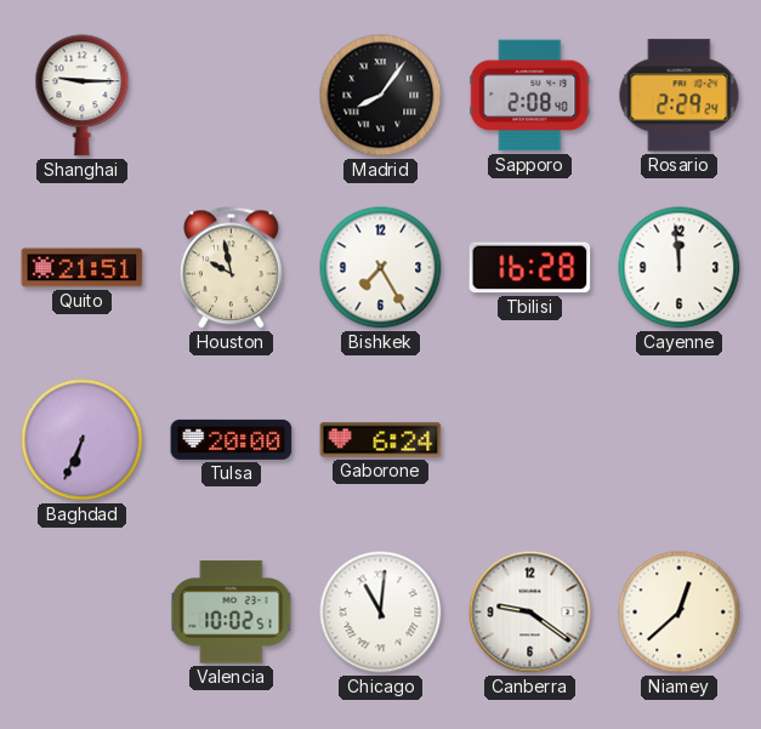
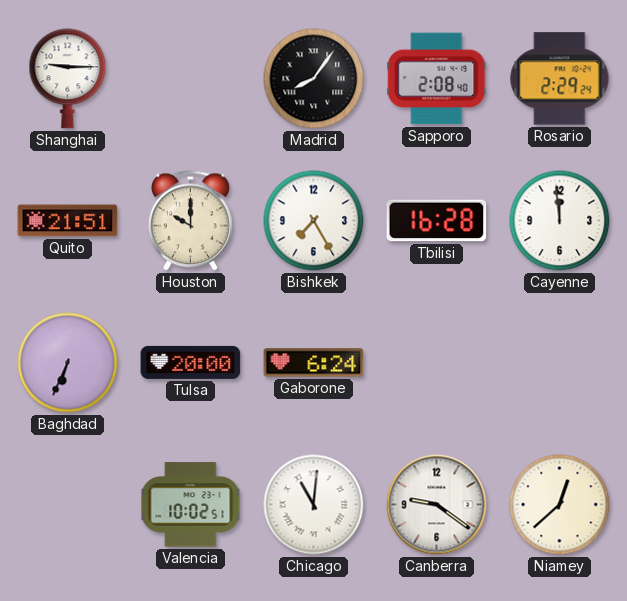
Houston: 9:58 -> 10:00
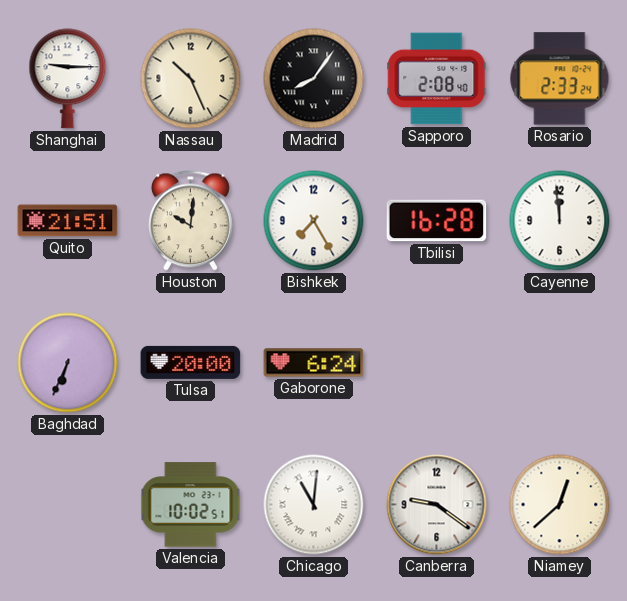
Nassau: none -> 10:26
Rosario: 2:29 -> 2:33
Houston: 10:00 -> 10:01
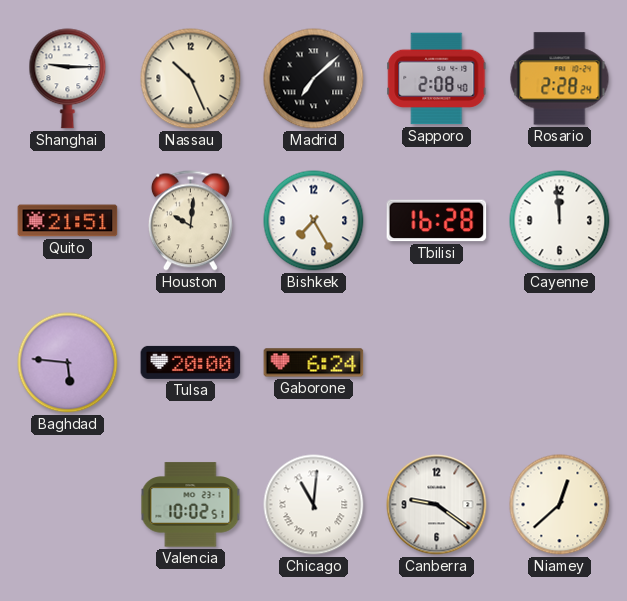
Madrid: 8:06 -> 7:08
Rosario: 2:33 -> 2:28
Baghdad: 6:34 -> 5:46
